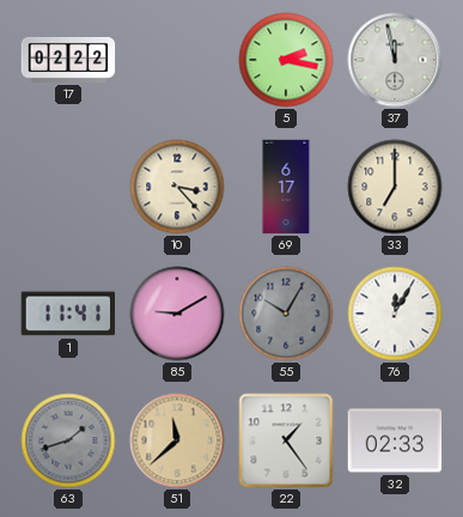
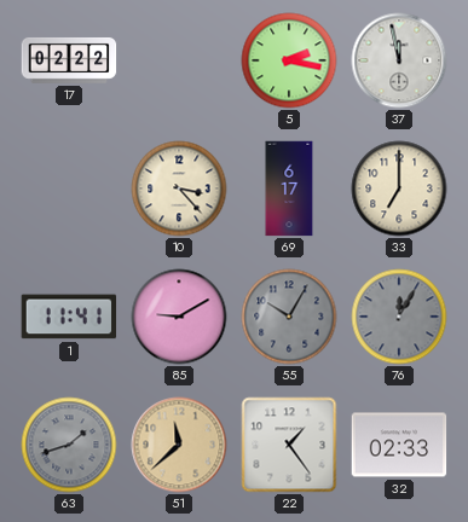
76 dial: white -> grey
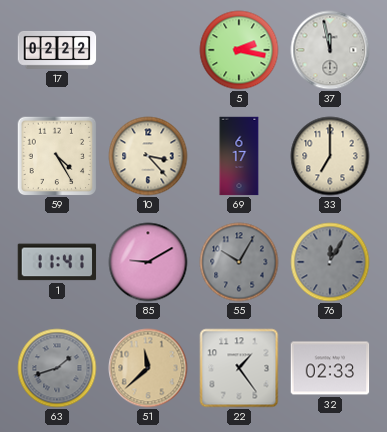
59: none -> 4:25
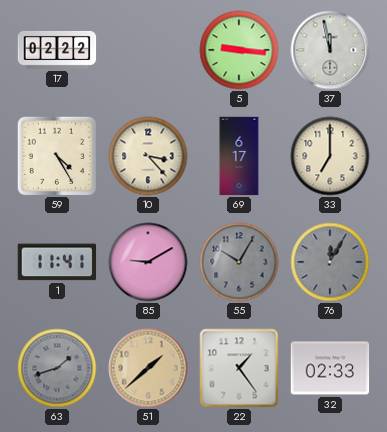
5: 2:17 -> 9:16
51: 11:38 -> 1:38
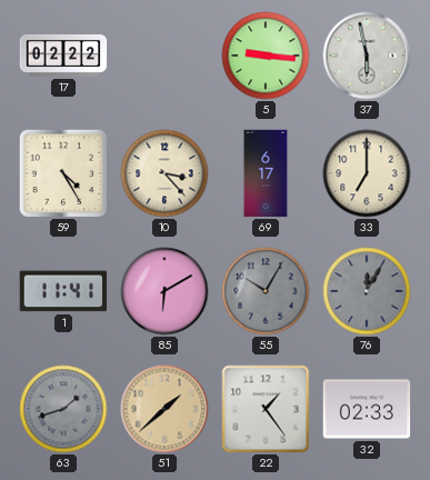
37: 11:58 -> 5:58
85: 9:10 -> 6:10
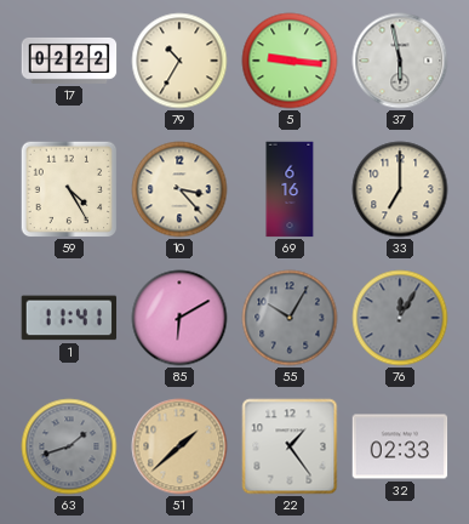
79: none -> 10:35
69: 6:17 -> 6:16
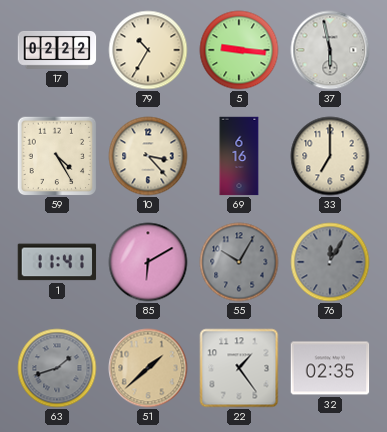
32: 02:33 -> 02:35
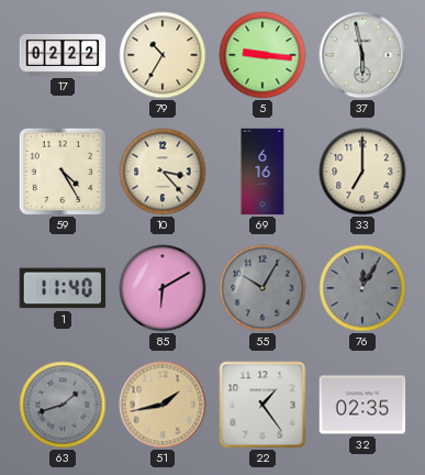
1: 11:41 -> 11:40
51: 1:38 -> 1:43
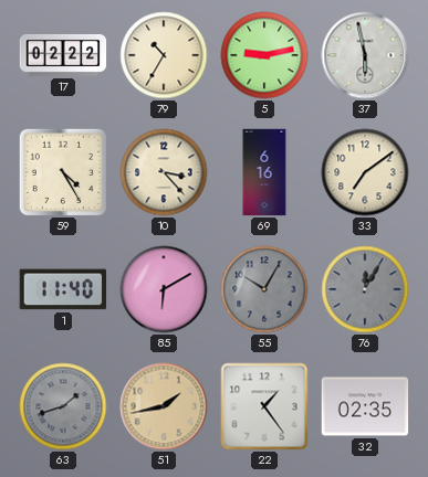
5: 9:16 -> 9:13
33: 7:00 -> 7:09
